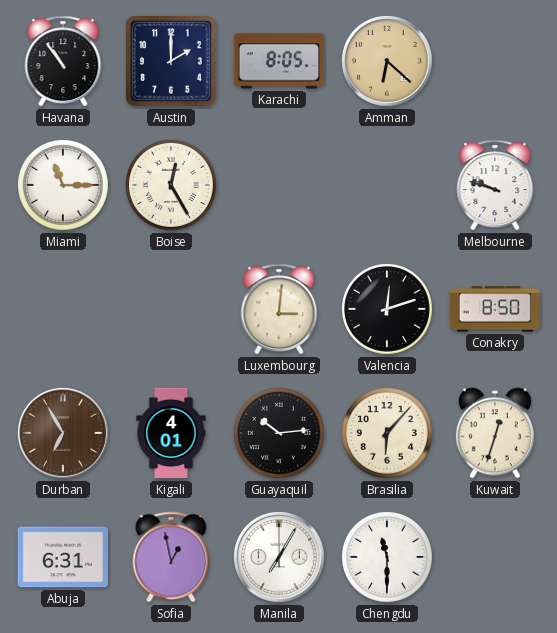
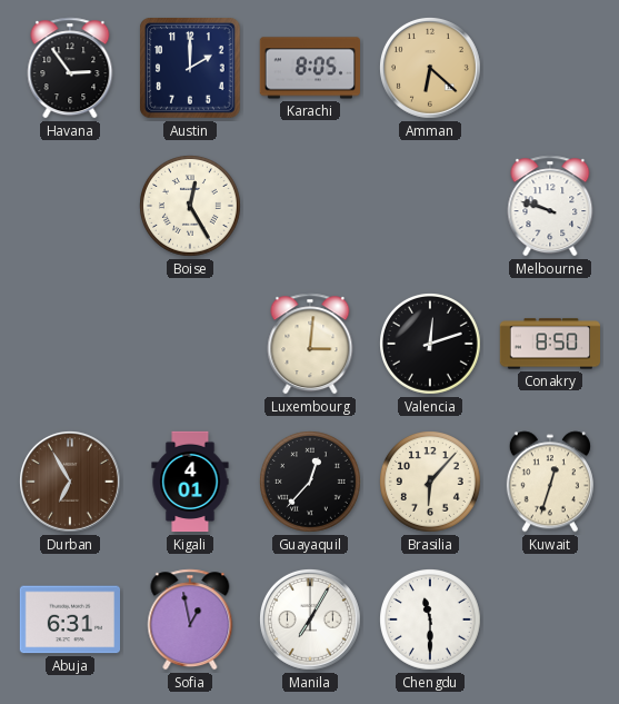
Havana: 10:54 -> 2:54
Miami: 11:15 -> none
Guayaquil: 10:14 -> 12:37
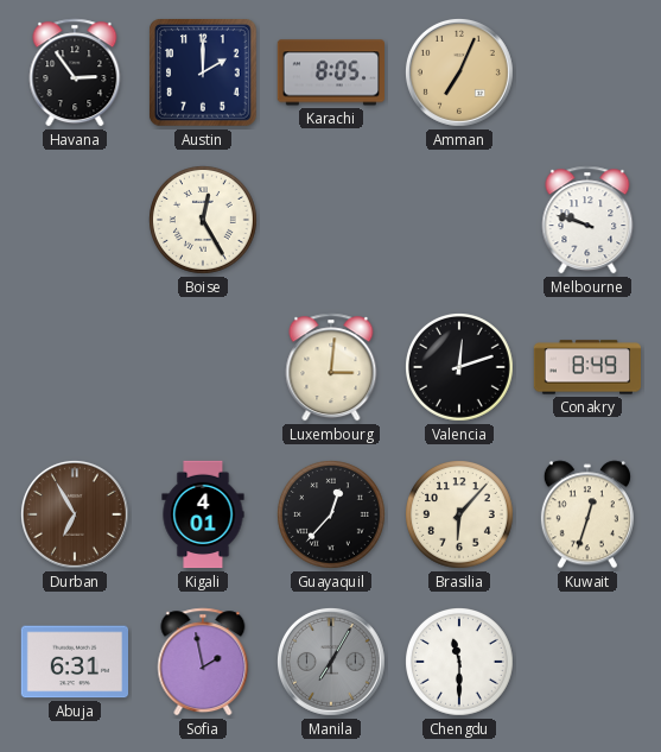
Amman: 6:22 -> 7:04
Conakry: 8:50 -> 8:49
Sofia: 12:58 -> 1:58
Manila dial: white -> grey
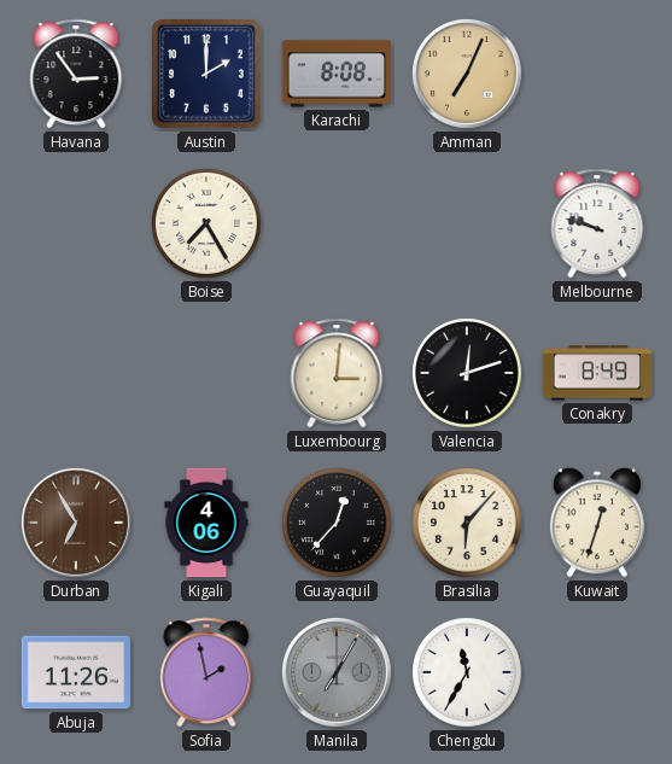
Karachi: 8:05 -> 8:08
Boise: 12:25 -> 7:25
Kigali: 4:01 -> 4:06
Abuja: 6:31 -> 11:26
Chengdu: 11:30 -> 11:35
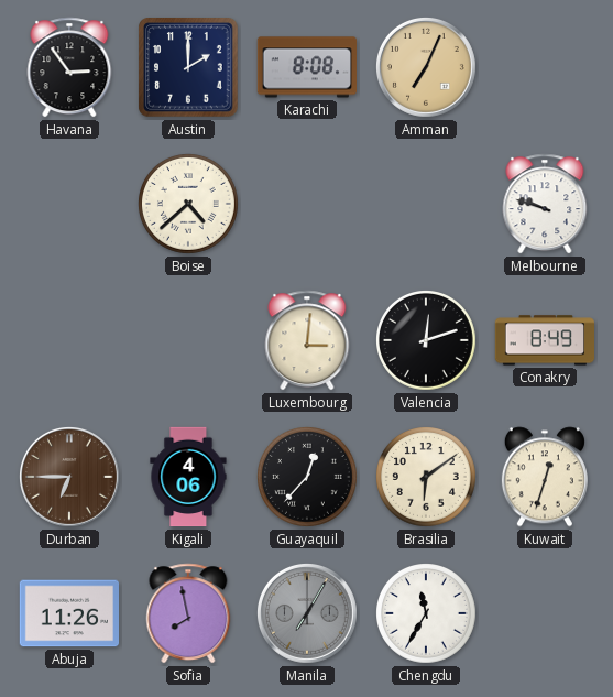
Boise: 7:25 -> 4:38
Durban: 6:55 -> 6:45
Brasilia: 6:07 -> 6:09
Sofia: 1:58 -> 7:58
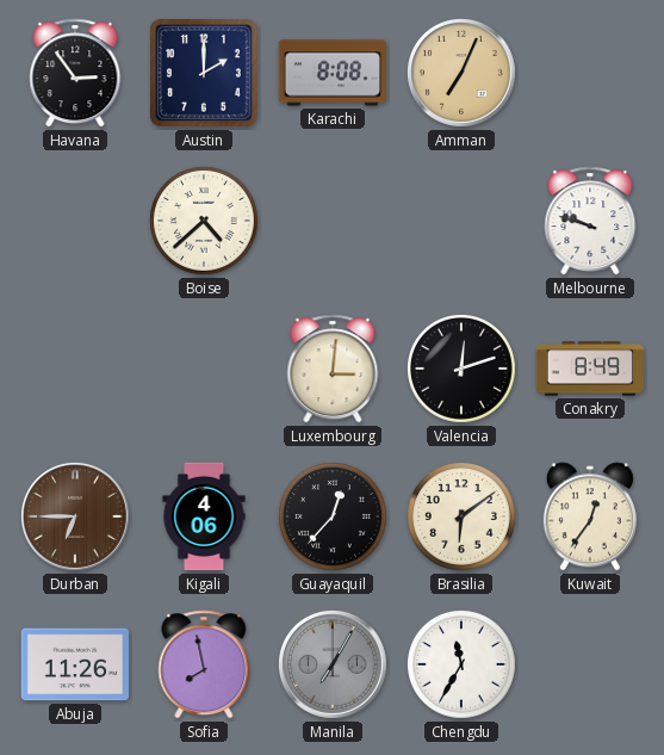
Kuwait: 12:33 -> 12:36
